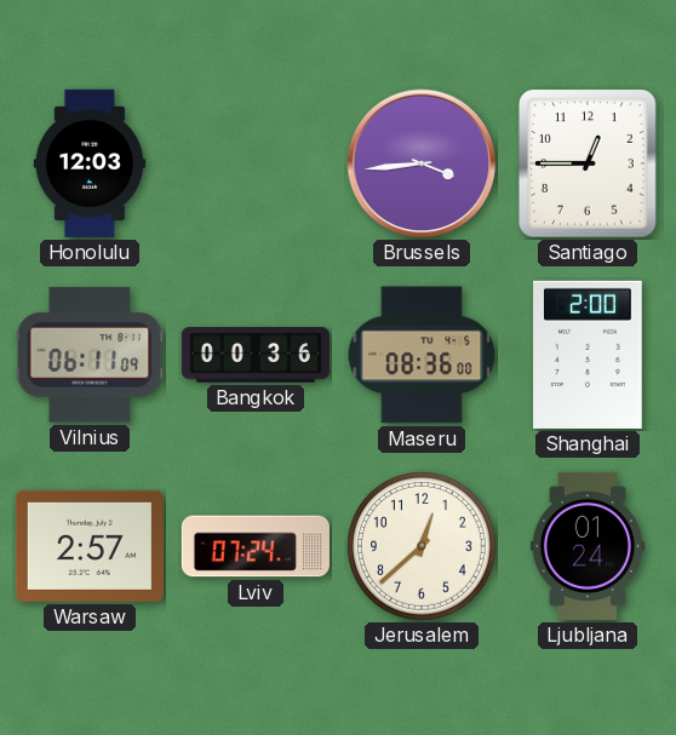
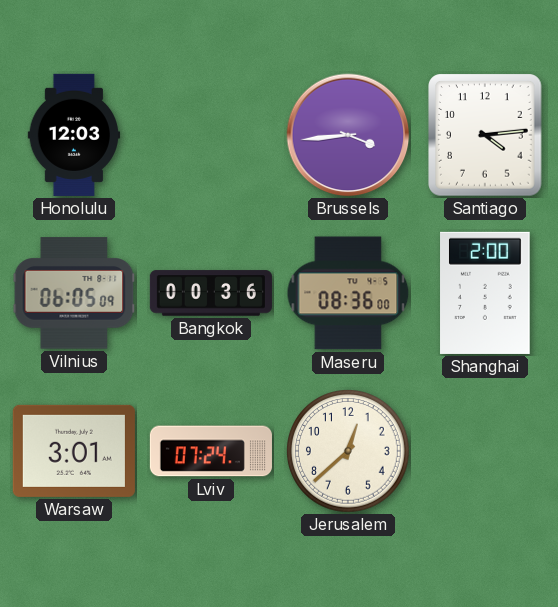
Santiago: 12:45 -> 4:14
Vilnius: 06:11 -> 06:05
Warsaw: 2:57 -> 3:01
Ljubljana: 01:24 -> none
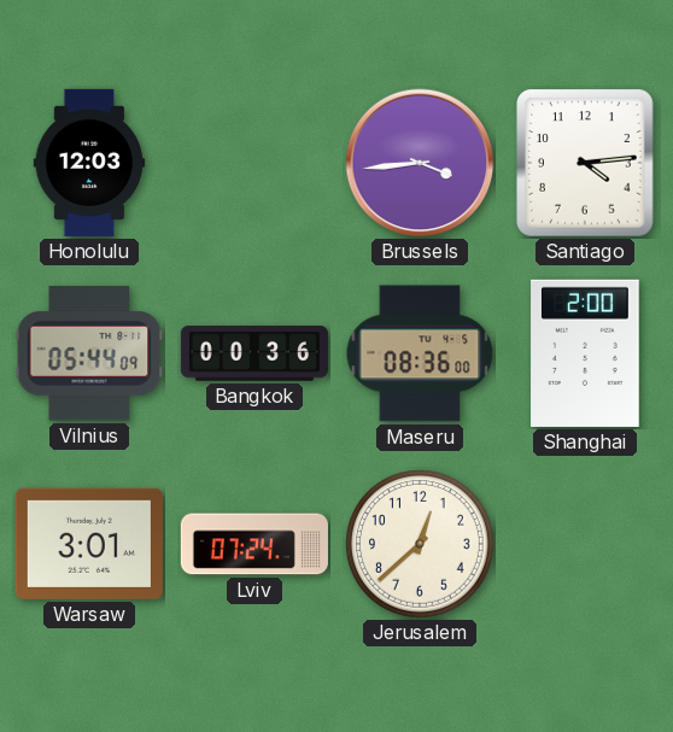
Vilnius: 06:05 -> 05:44
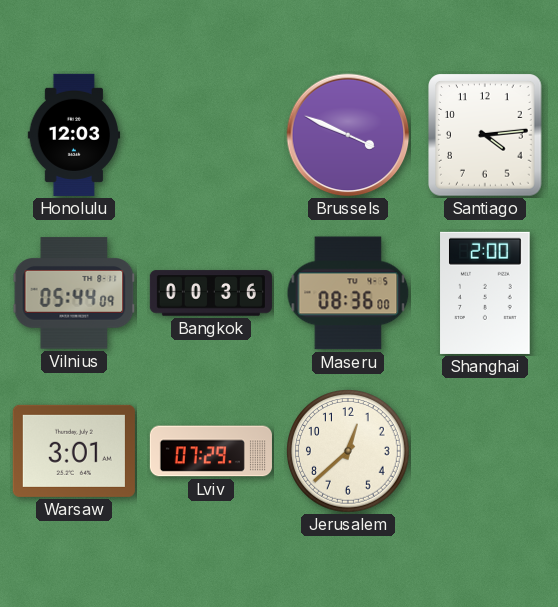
Brussels: 3:44 -> 3:49
Lviv: 07:24 -> 07:29
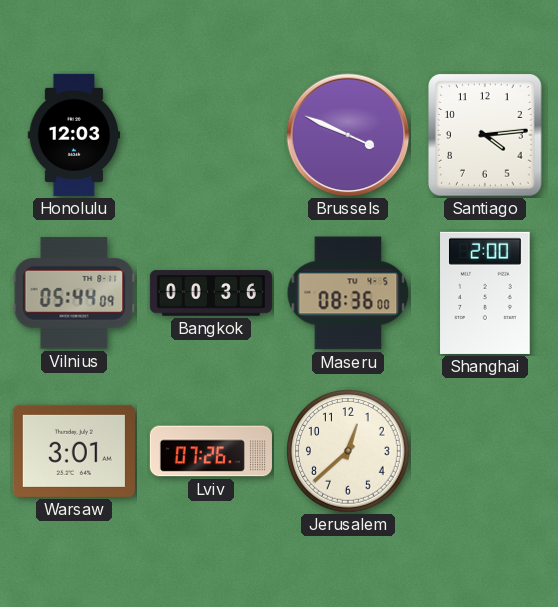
Lviv: 07:29 -> 07:26
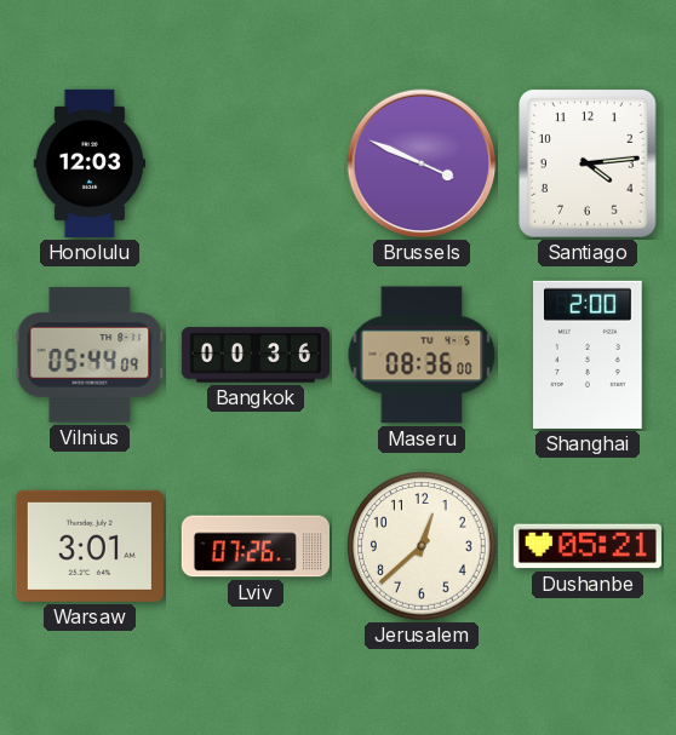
Dushanbe: none -> 05:21
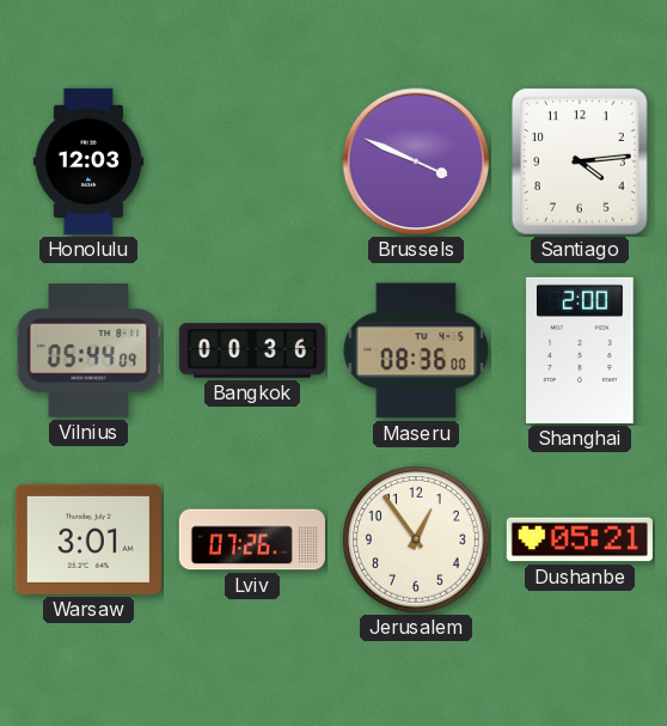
Jerusalem: 12:38 -> 12:54
